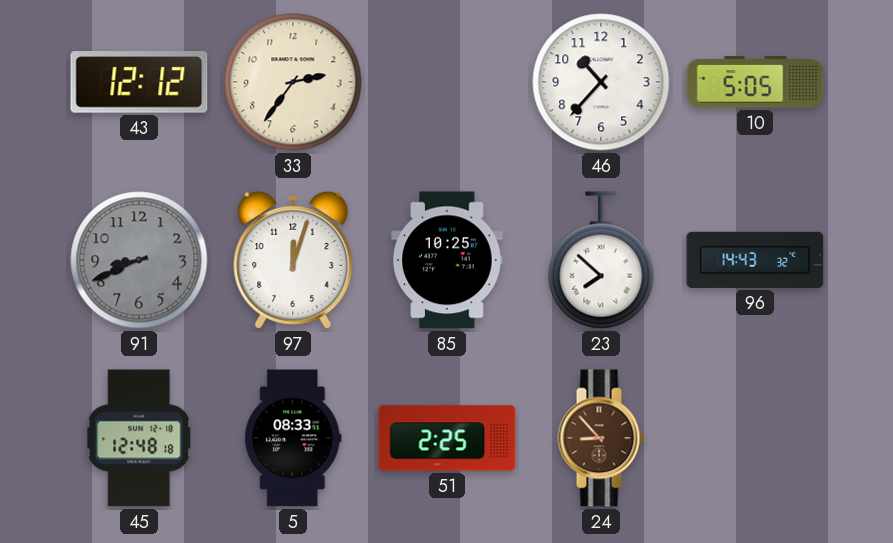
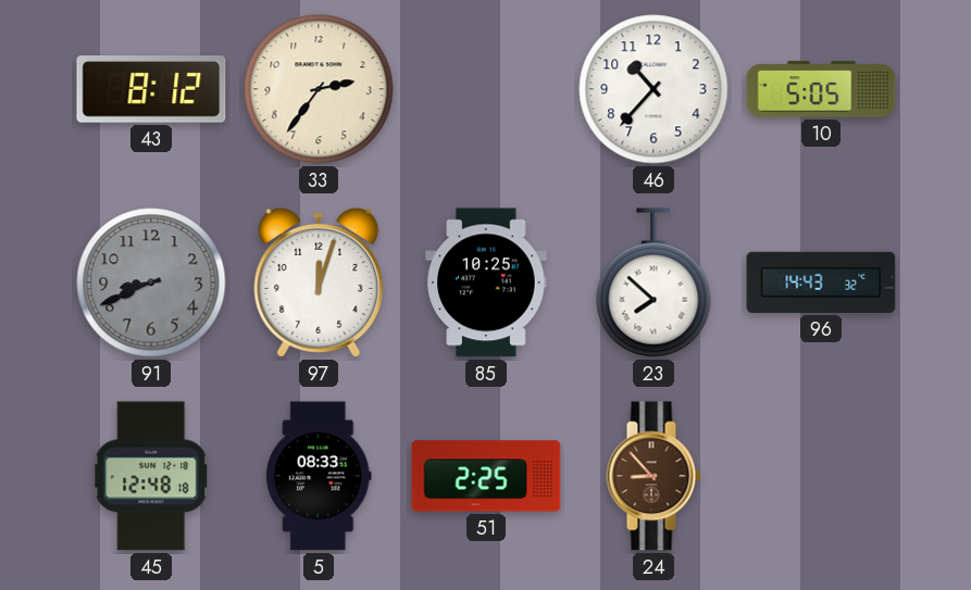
43: 12:12 -> 8:12
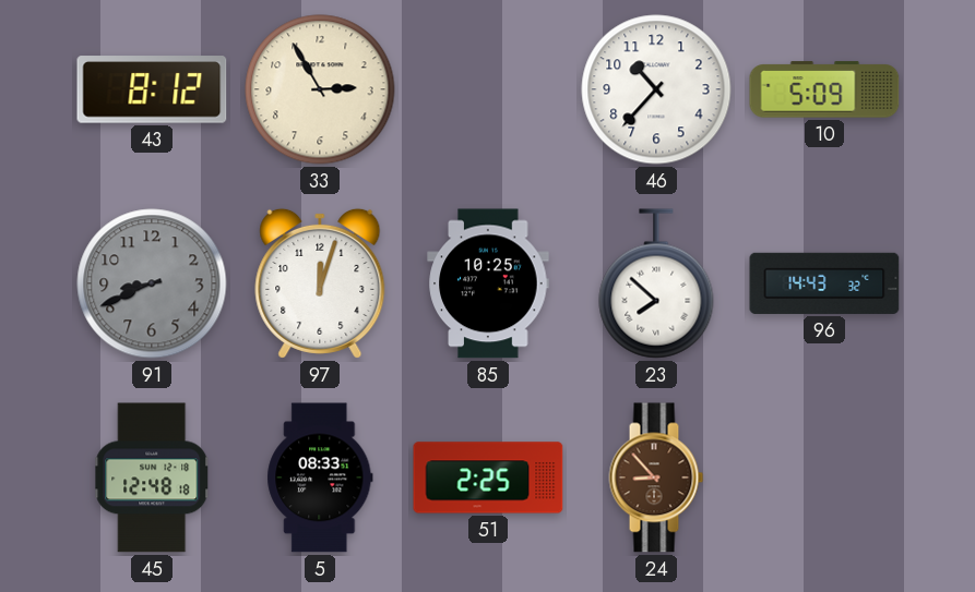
33: 2:36 -> 2:55
10: 5:05 -> 5:09
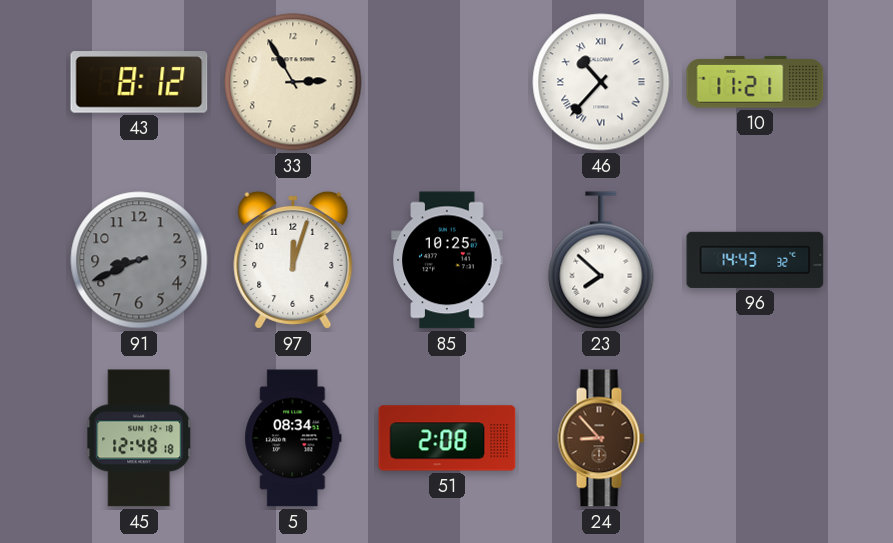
46 numerals: Arabic -> Roman
10: 5:09 -> 11:21
5: 08:33 -> 08:34
51: 2:25 -> 2:08
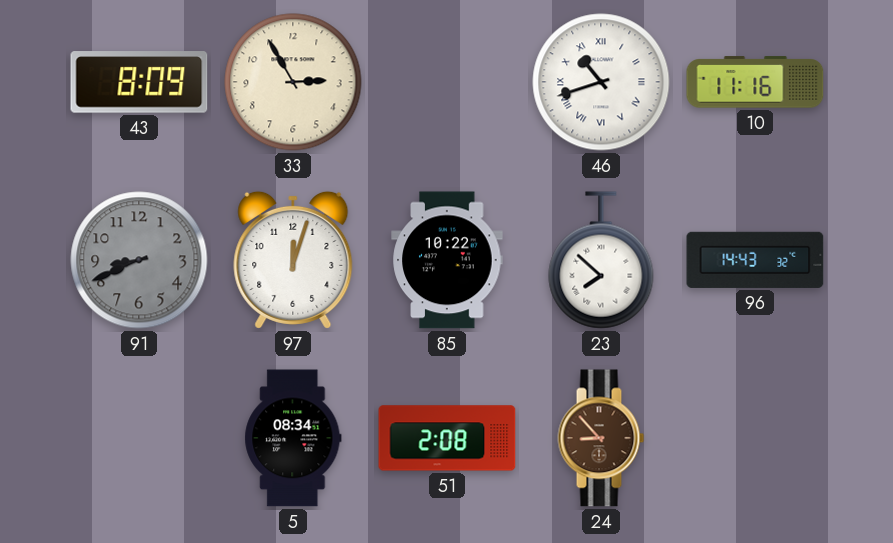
43: 8:12 -> 8:09
46: 10:37 -> 10:42
10: 11:21 -> 11:16
85: 10:25 -> 10:22
45: 12:48 -> none
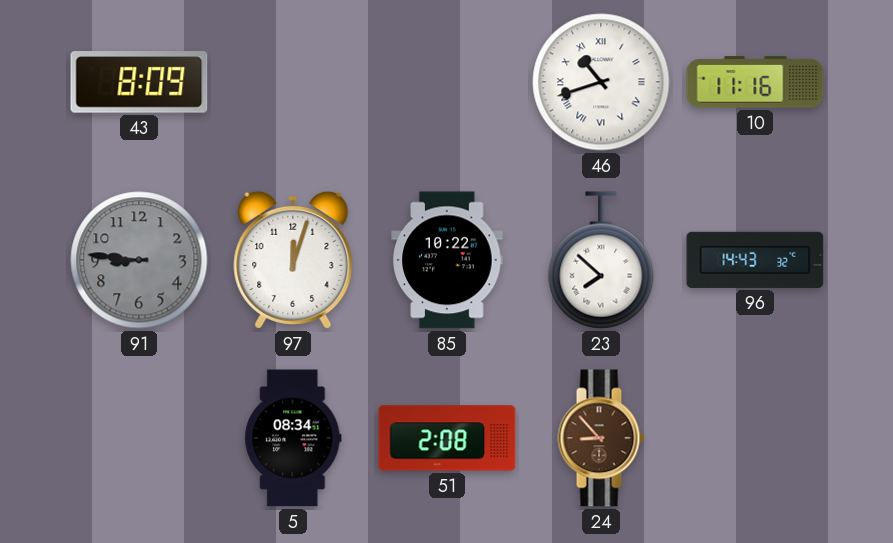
33: 2:55 -> none
91: 8:41 -> 8:46
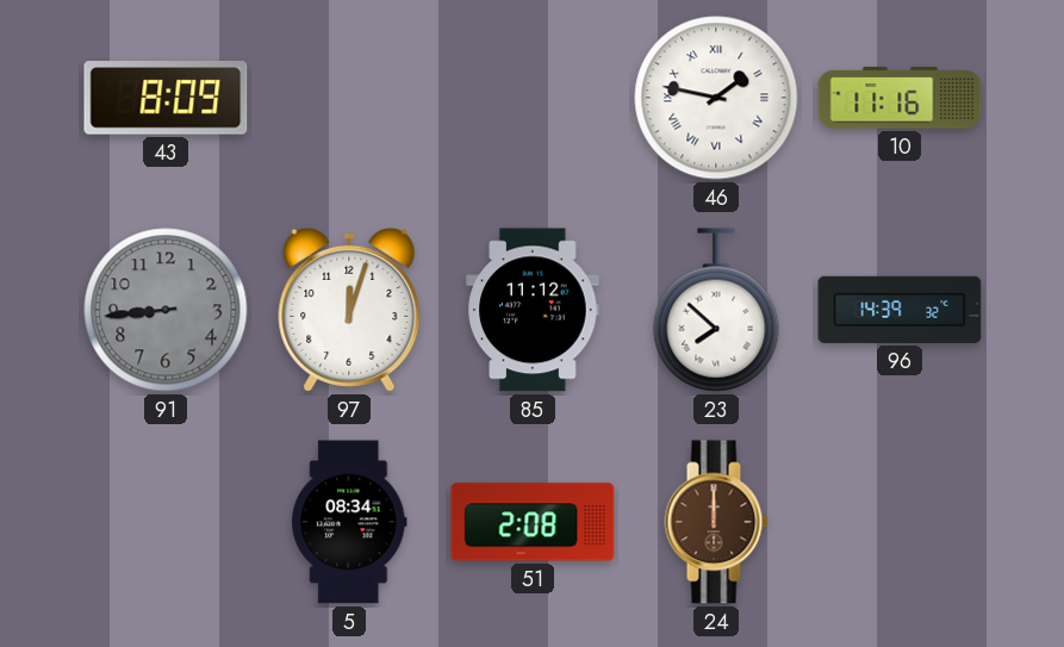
46: 10:42 -> 1:47
91: 8:46 -> 8:44
85: 10:22 -> 11:12
96: 14:43 -> 14:39
24: 8:53 -> 12:00
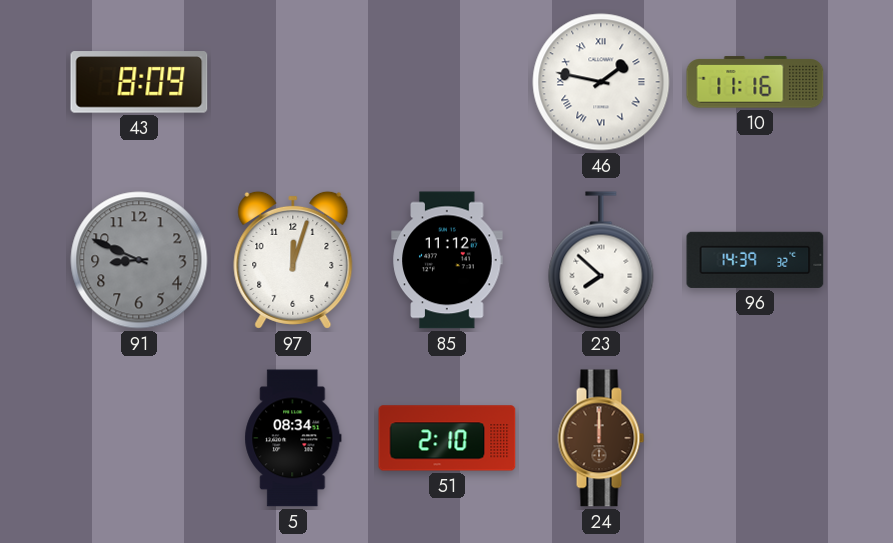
91: 8:44 -> 8:49
51: 2:08 -> 2:10
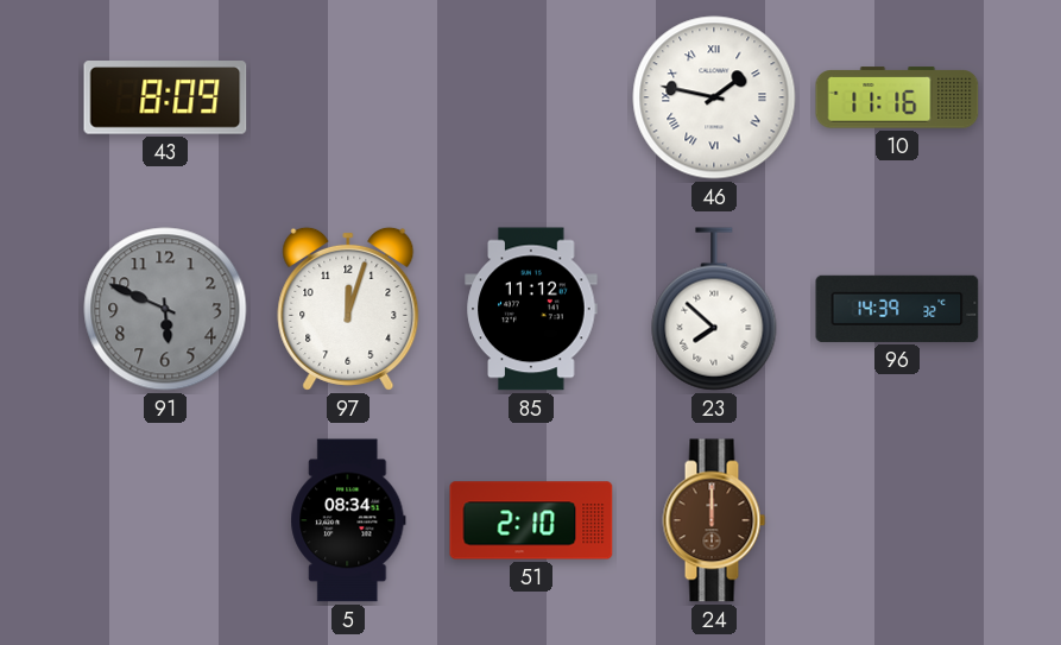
91: 8:49 -> 5:49
